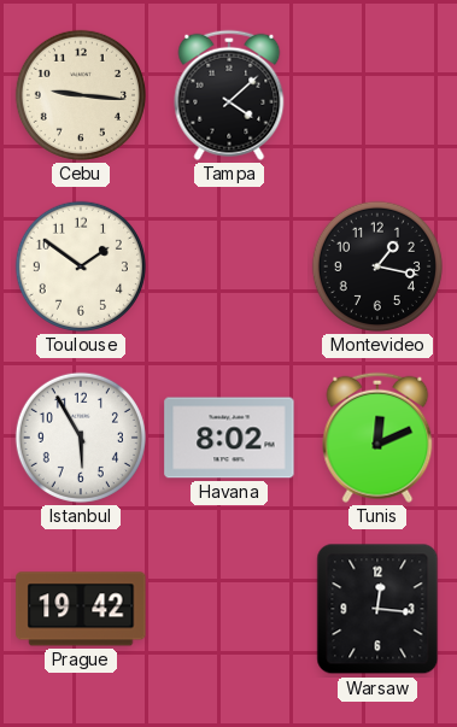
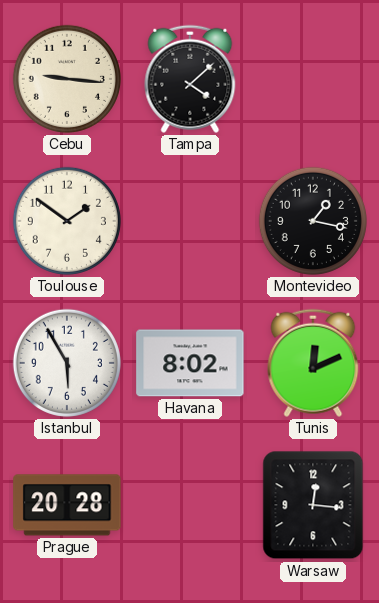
Prague: 19:42 -> 20:28
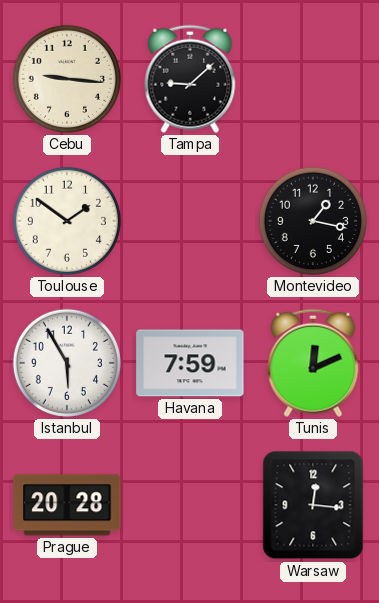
Tampa: 4:08 -> 9:08
Havana: 8:02 -> 7:59
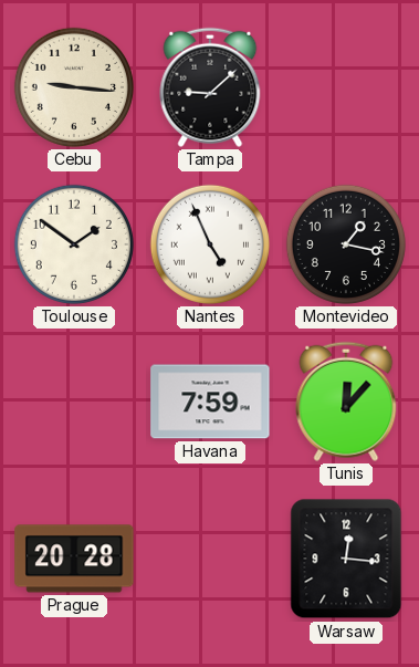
Nantes: none -> 4:56
Istanbul: 5:55 -> none
Tunis: 12:11 -> 12:07
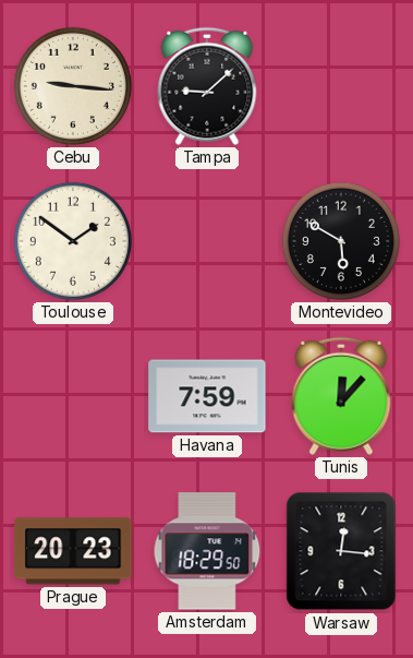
Nantes: 4:56 -> none
Montevideo: 1:17 -> 5:50
Prague: 20:28 -> 20:23
Amsterdam: none -> 18:29
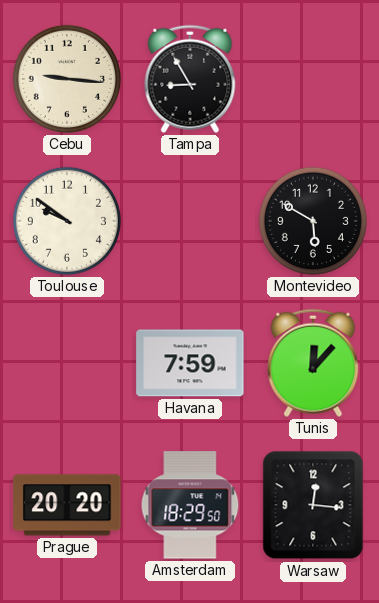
Tampa: 9:08 -> 8:55
Toulouse: 1:51 -> 9:51
Prague: 20:23 -> 20:20
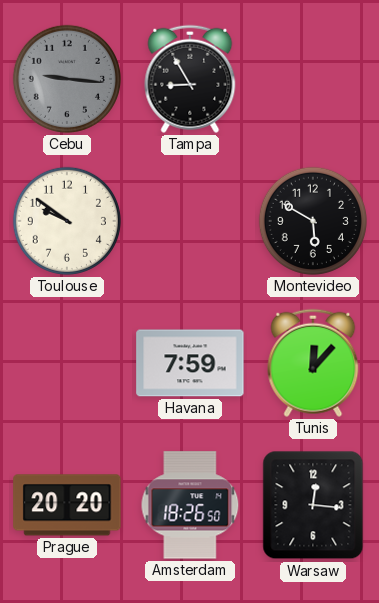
Cebu dial: cream -> grey
Amsterdam: 18:29 -> 18:26
